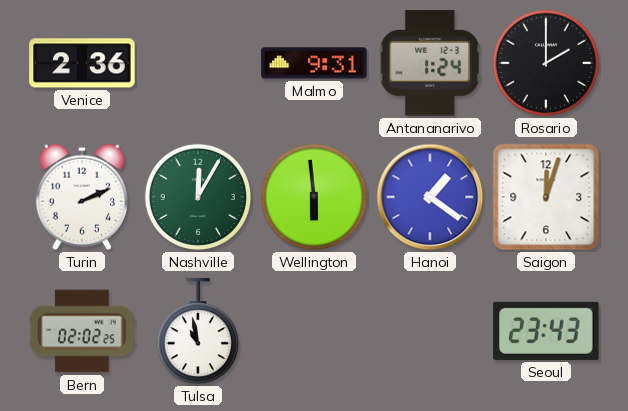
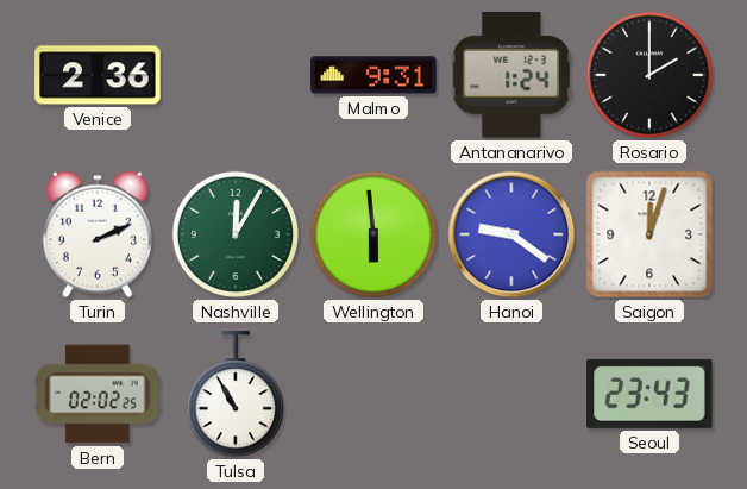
Hanoi: 1:21 -> 9:21
Tulsa: 10:58 -> 10:55
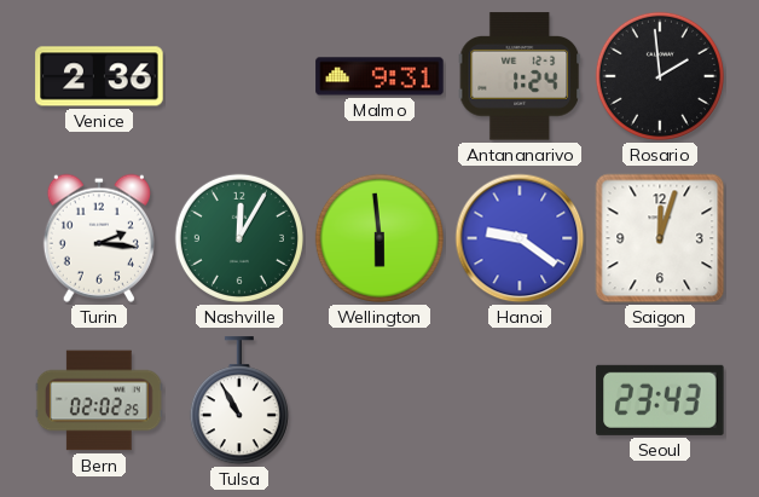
Rosario: 2:00 -> 1:59
Turin: 2:11 -> 2:16
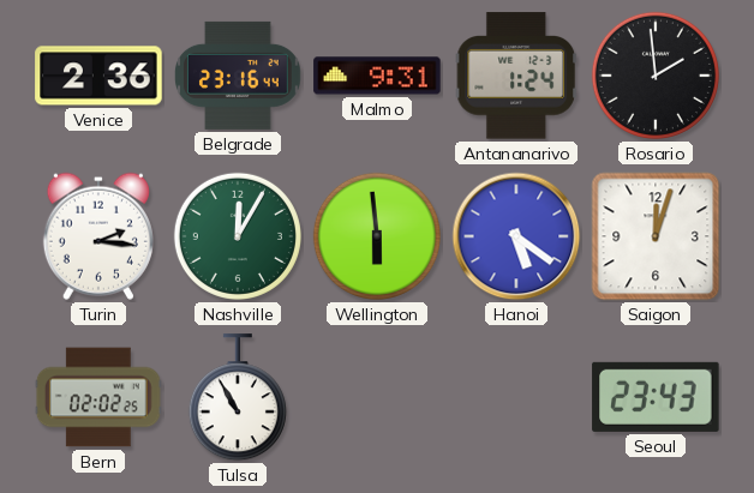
Belgrade: none -> 23:16
Hanoi: 9:21 -> 5:21
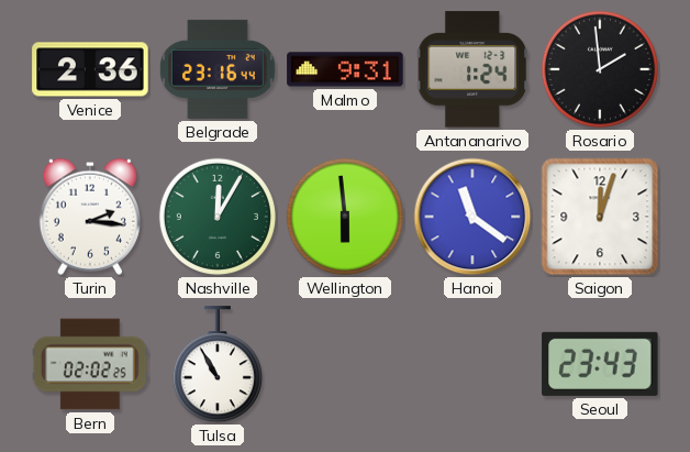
Hanoi: 5:21 -> 11:21
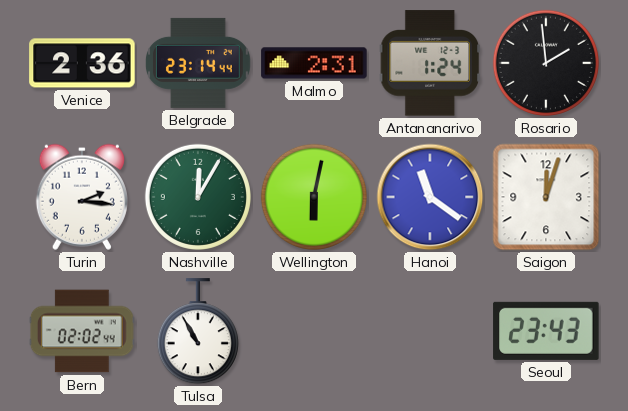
Belgrade: 23:16 -> 23:14
Malmo: 9:31 -> 2:31
Wellington: 5:59 -> 6:02
Bern: 02:02:25 -> 02:02:44
